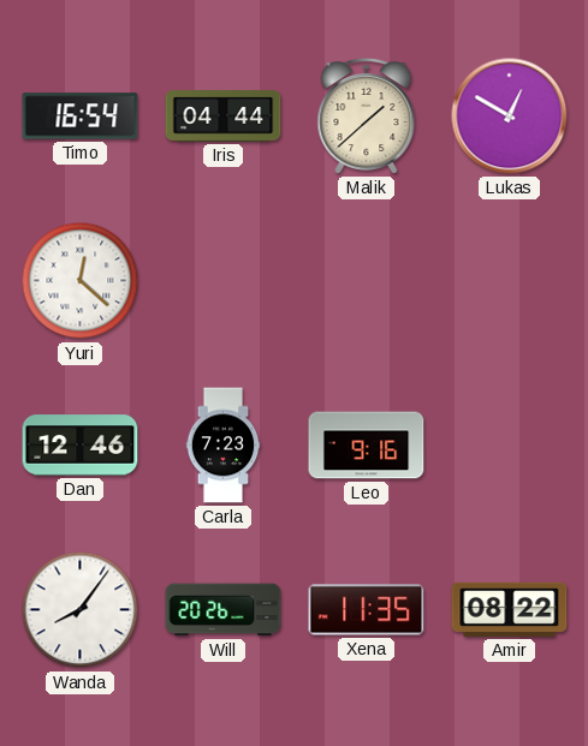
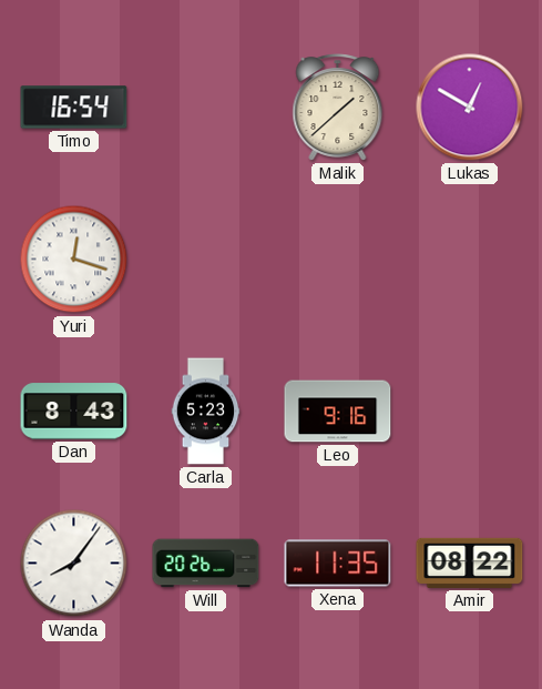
Iris: 04:44 -> none
Yuri: 12:22 -> 12:18
Dan: 12:46 -> 8:43
Carla: 7:23 -> 5:23
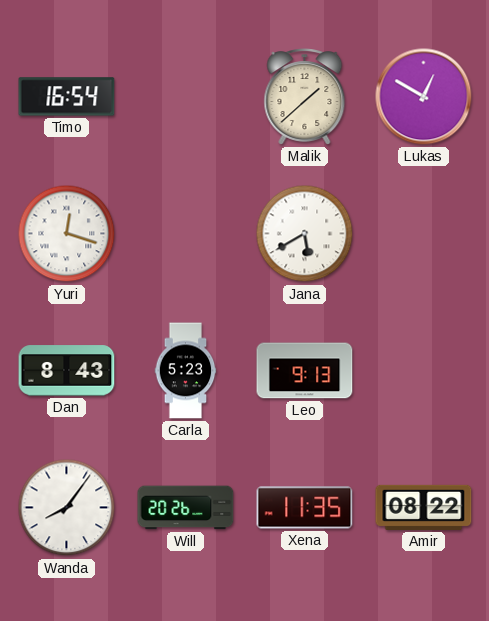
Jana: none -> 5:40
Leo: 9:16 -> 9:13
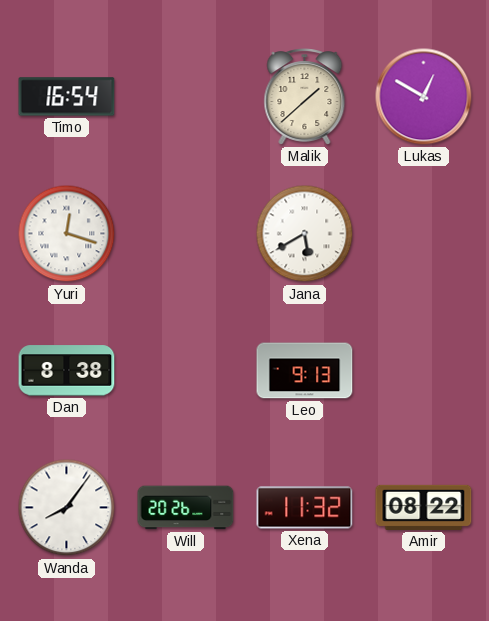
Dan: 8:43 -> 8:38
Carla: 5:23 -> none
Xena: 11:35 -> 11:32
